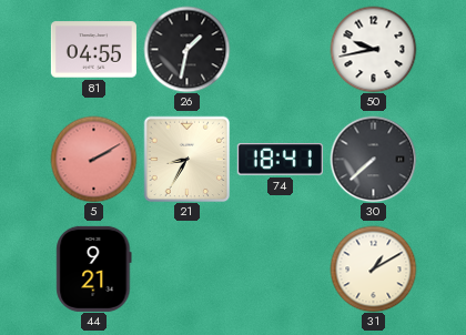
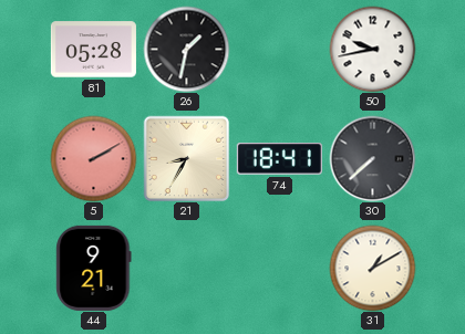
81: 04:55 -> 05:28
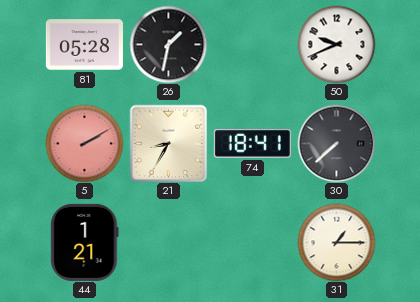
50: 9:43 -> 9:41
44: 9:21 -> 1:21
31: 1:10 -> 1:15
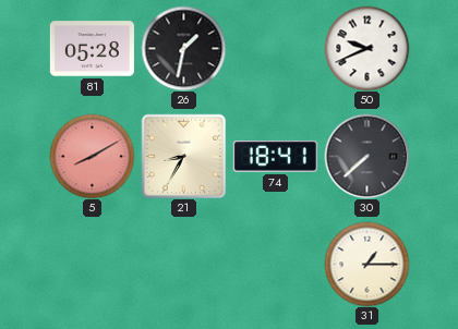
5: 2:10 -> 8:10
44: 1:21 -> none
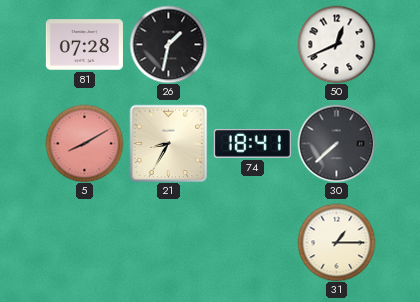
81: 05:28 -> 07:28
50: 9:41 -> 12:41
